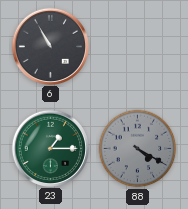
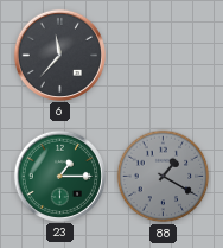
6: 10:55 -> 11:37
88: 4:20 -> 1:20
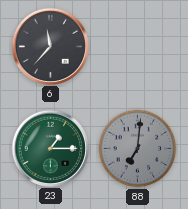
88: 1:20 -> 7:01
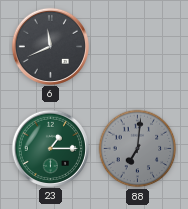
6: 11:37 -> 11:41
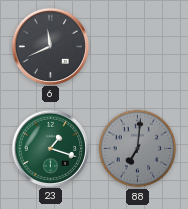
23: 1:15 -> 1:18
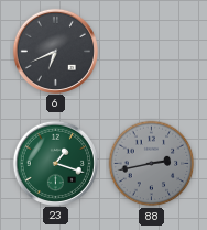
6: 11:41 -> 6:41
88: 7:01 -> 2:43
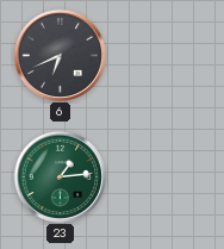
23: 1:18 -> 1:14
88: 2:43 -> none
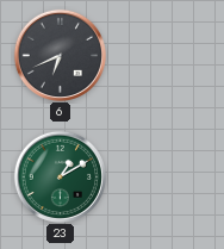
23: 1:14 -> 1:10
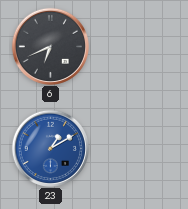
23 dial: green -> blue
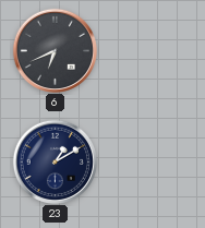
23 dial: blue -> navy
